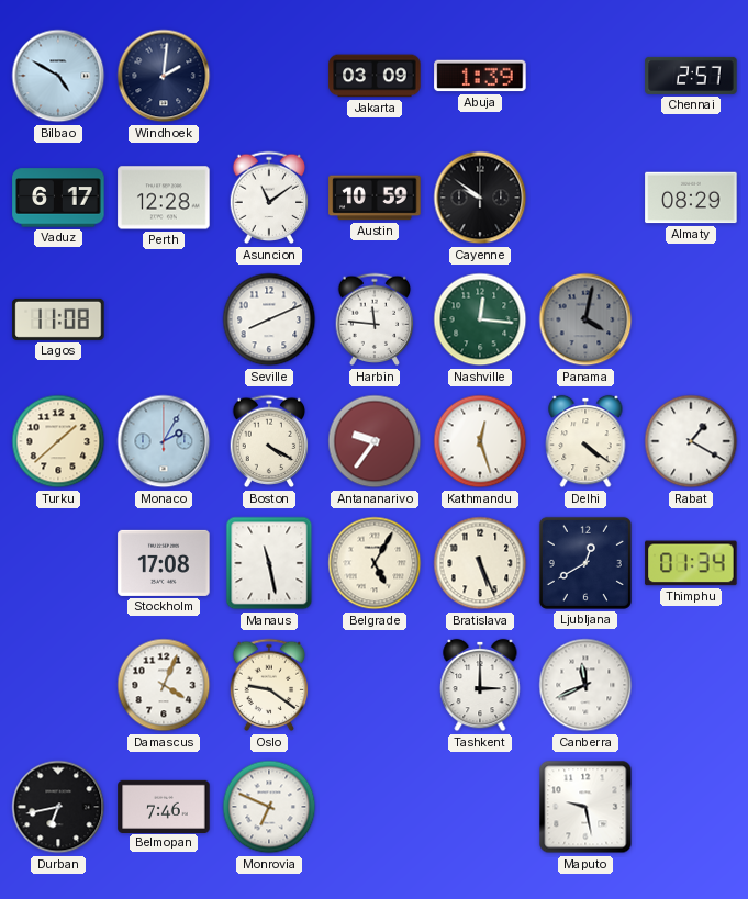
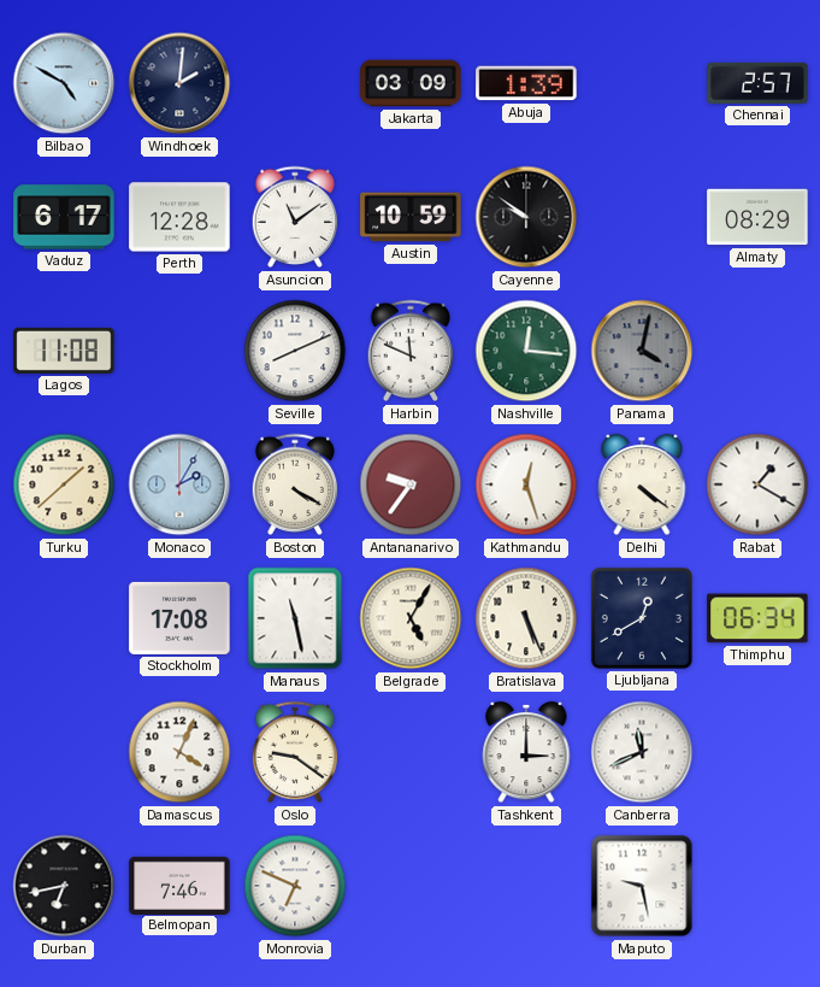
Harbin: 11:46 -> 11:49
Thimphu: 01:34 -> 06:34
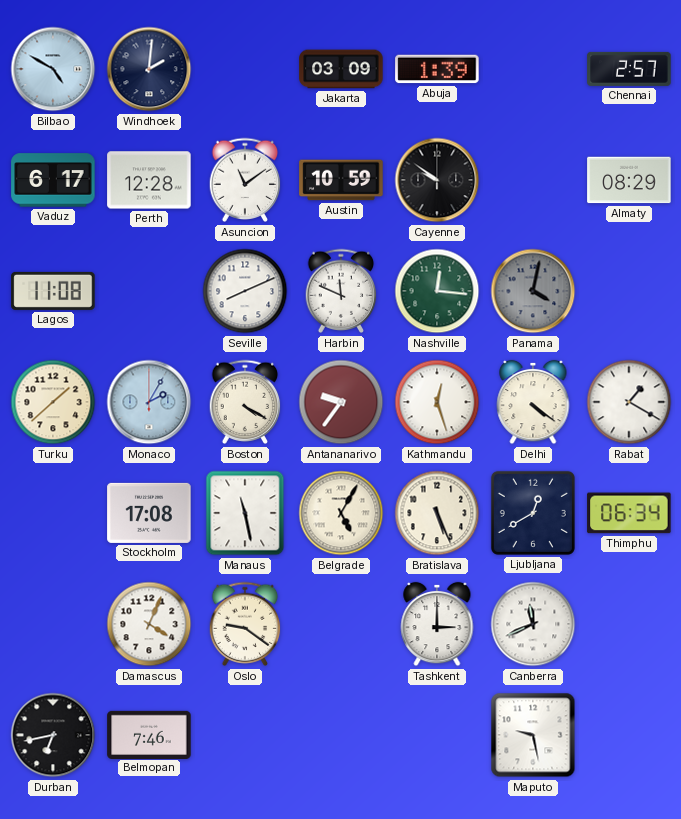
Monrovia: 6:49 -> none
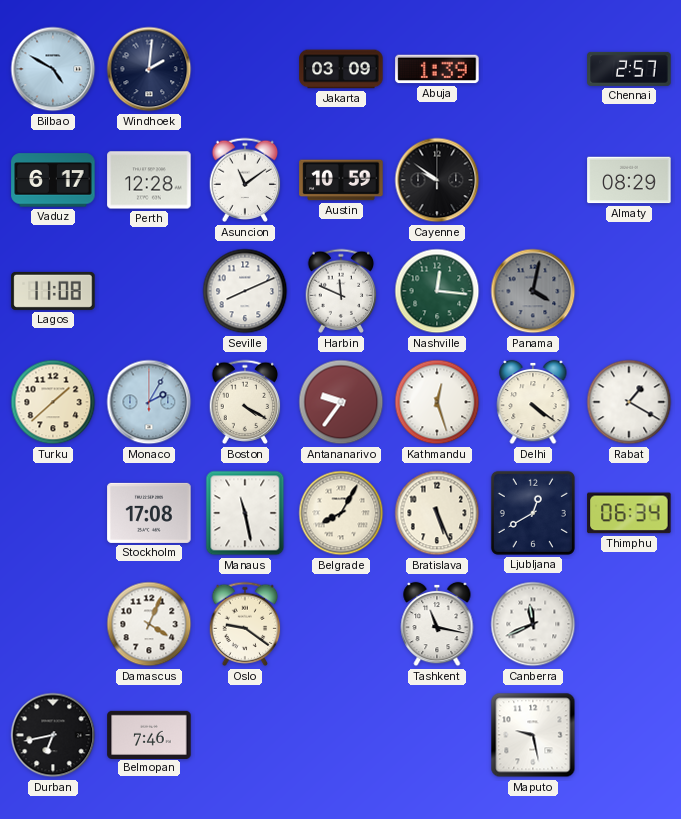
Belgrade: 5:05 -> 8:05
Tashkent: 3:00 -> 11:17
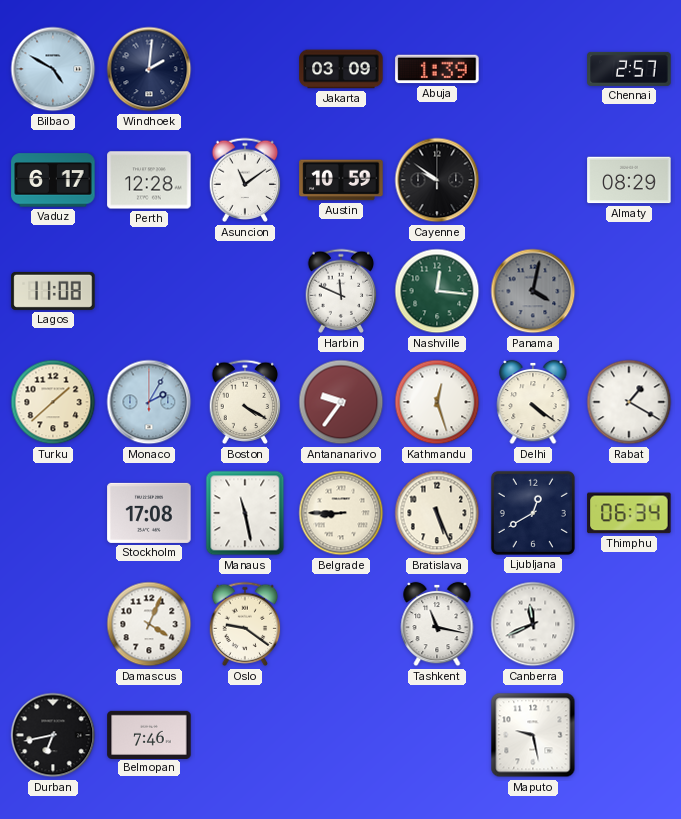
Seville: 8:11 -> none
Belgrade: 8:05 -> 8:45
